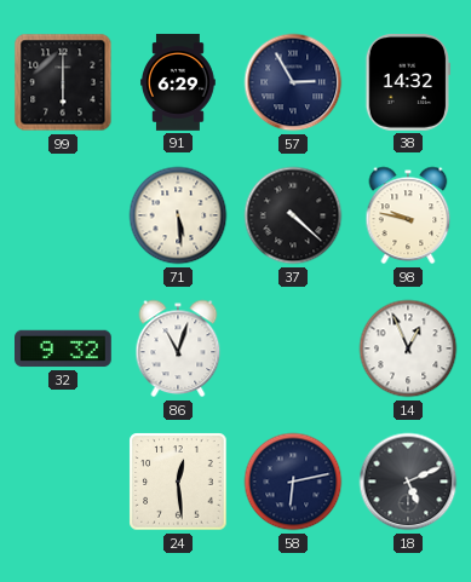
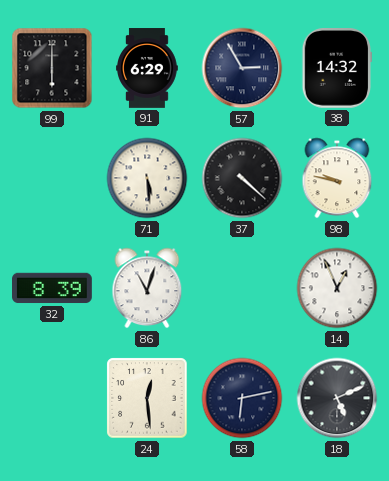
32: 9:32 -> 8:39
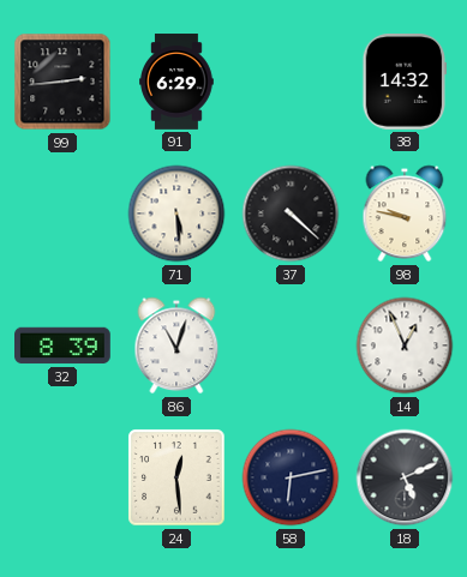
99: 6:00 -> 2:44
57: 2:55 -> none
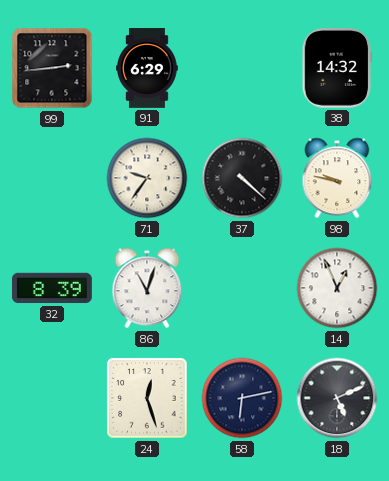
71: 5:29 -> 9:36
24: 12:29 -> 12:27
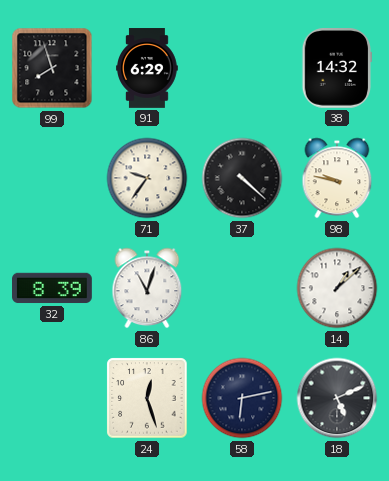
99: 2:44 -> 7:57
14: 12:56 -> 1:08
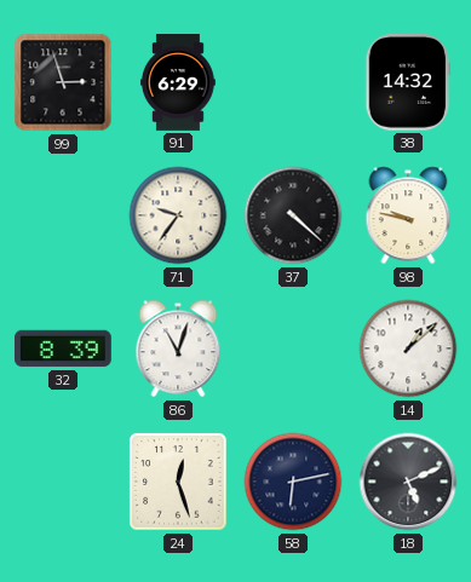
99: 7:57 -> 2:57
